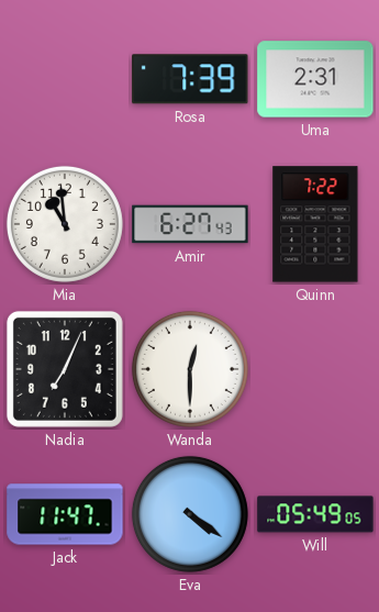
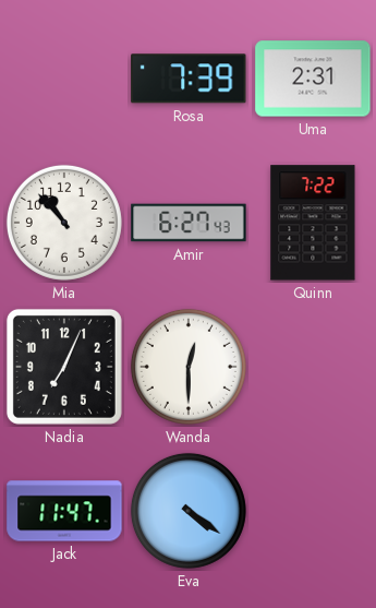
Mia: 10:59 -> 10:53
Will: 05:49 -> none
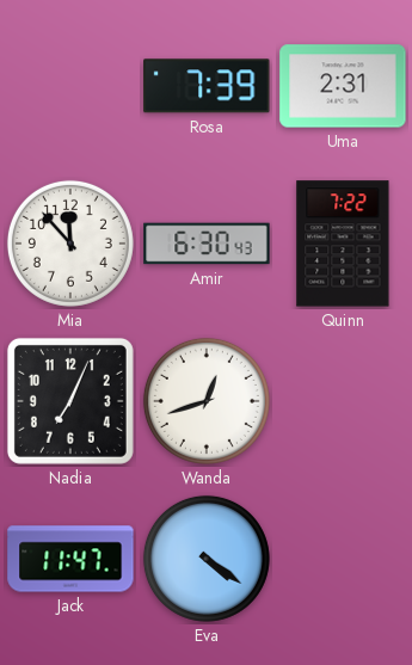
Mia: 10:53 -> 11:53
Amir: 6:27 -> 6:30
Wanda: 12:30 -> 12:42
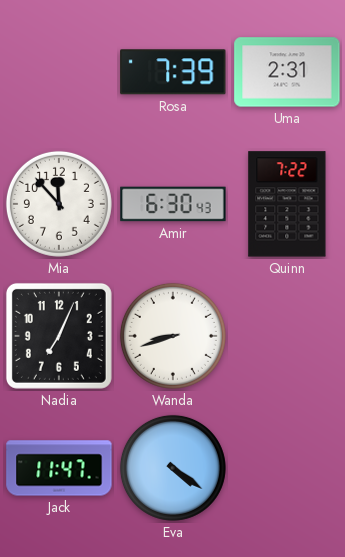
Wanda: 12:42 -> 8:42
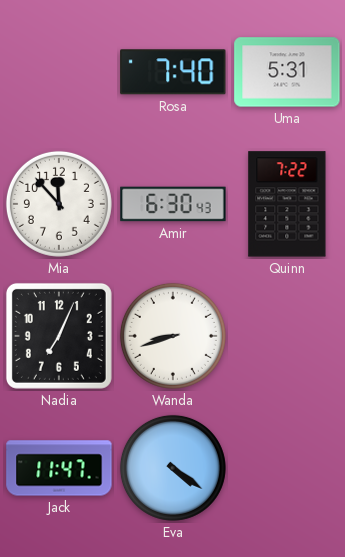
Rosa: 7:39 -> 7:40
Uma: 2:31 -> 5:31
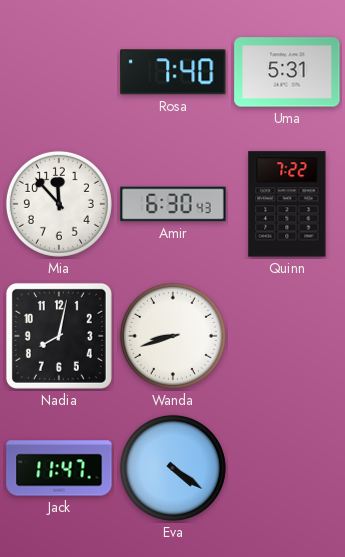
Nadia: 7:04 -> 8:02
